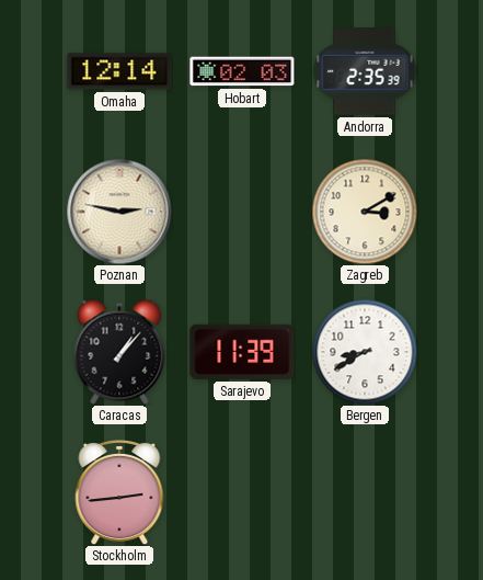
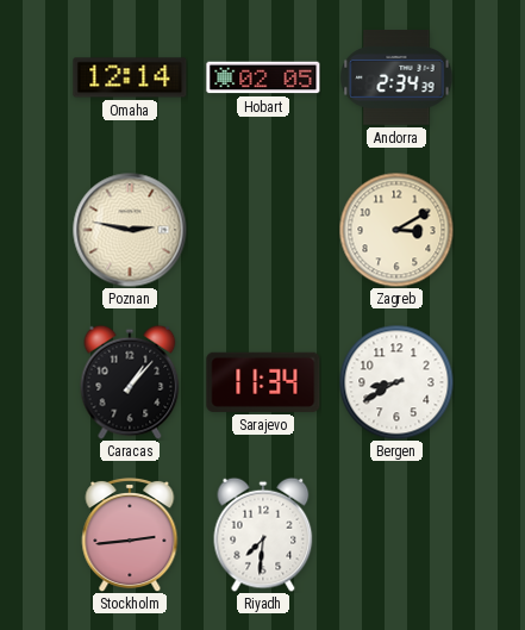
Hobart: 02:03 -> 02:05
Andorra: 2:35 -> 2:34
Sarajevo: 11:39 -> 11:34
Riyadh: none -> 7:31
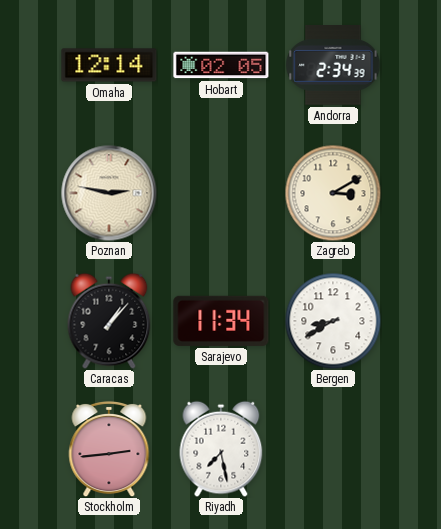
Riyadh: 7:31 -> 7:28
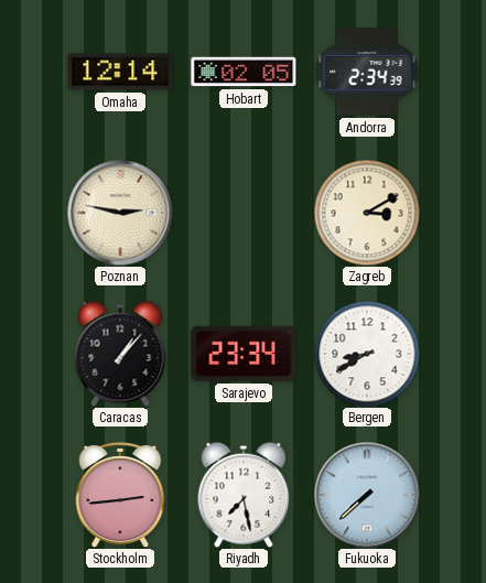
Sarajevo: 11:34 -> 23:34
Fukuoka: none -> 7:38
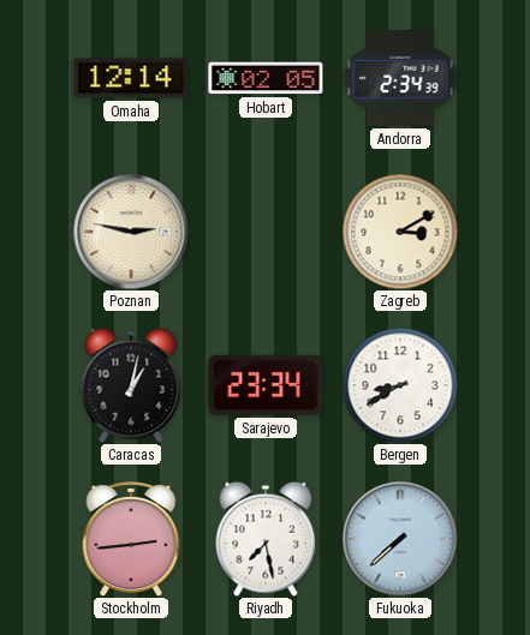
Caracas: 1:07 -> 1:02
